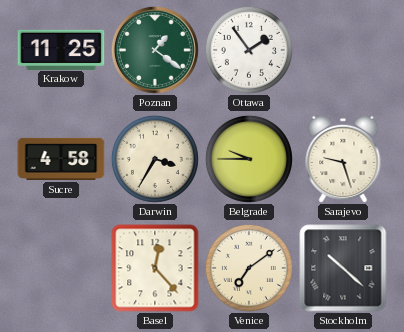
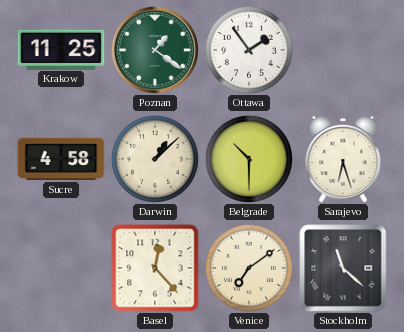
Darwin: 3:35 -> 1:08
Belgrade: 9:45 -> 10:30
Sarajevo: 9:27 -> 6:27
Stockholm: 10:22 -> 11:22
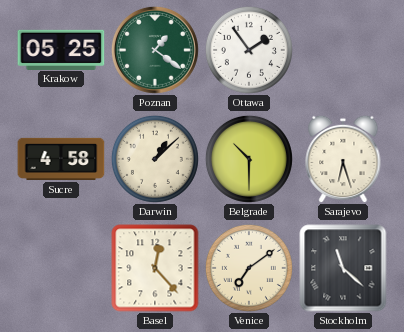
Krakow: 11:25 -> 05:25
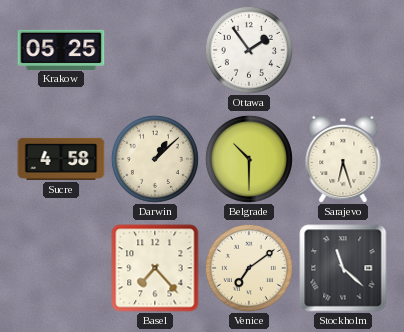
Poznan: 1:21 -> none
Basel: 12:23 -> 7:23
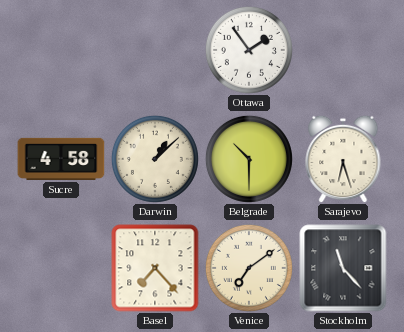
Krakow: 05:25 -> none
Stockholm: 11:22 -> 11:23
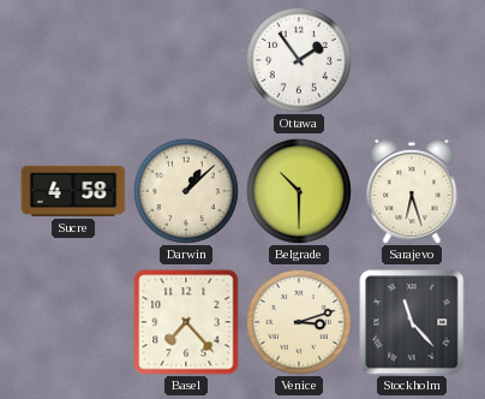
Venice: 7:09 -> 3:12
